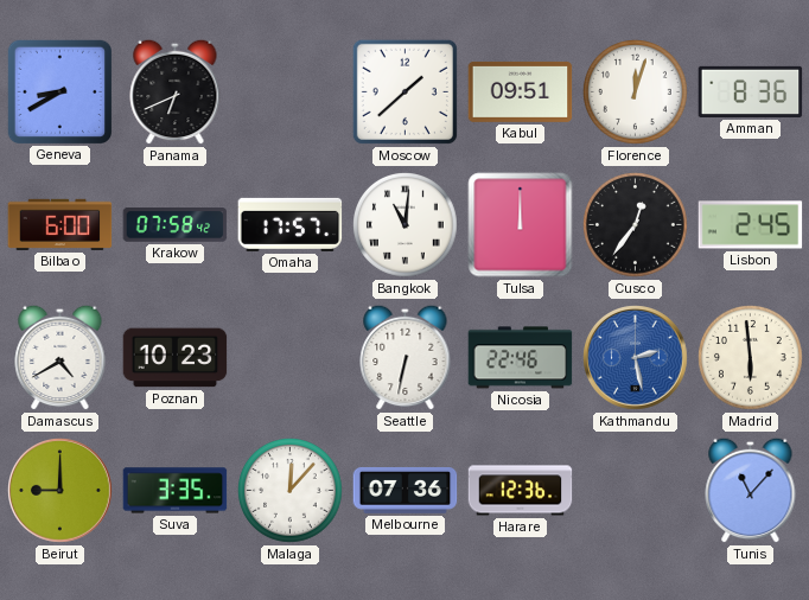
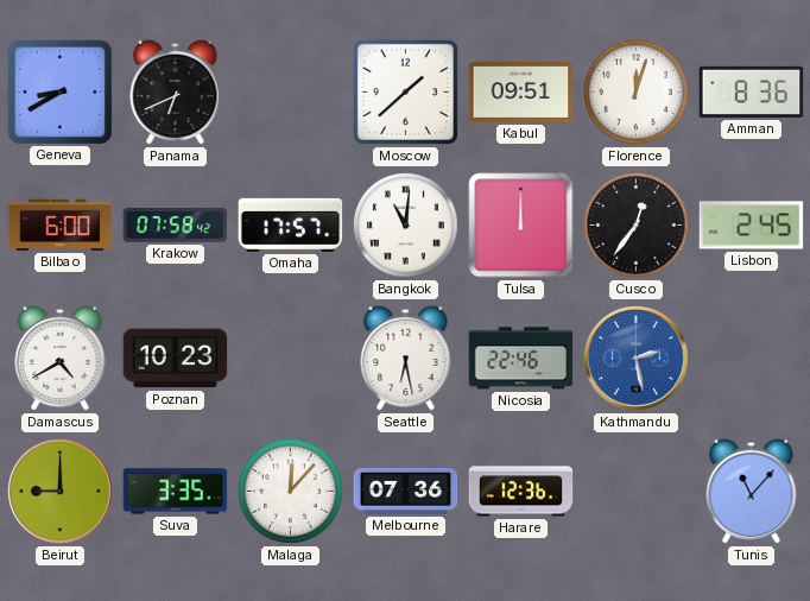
Seattle: 6:32 -> 6:28
Madrid: 5:59 -> none
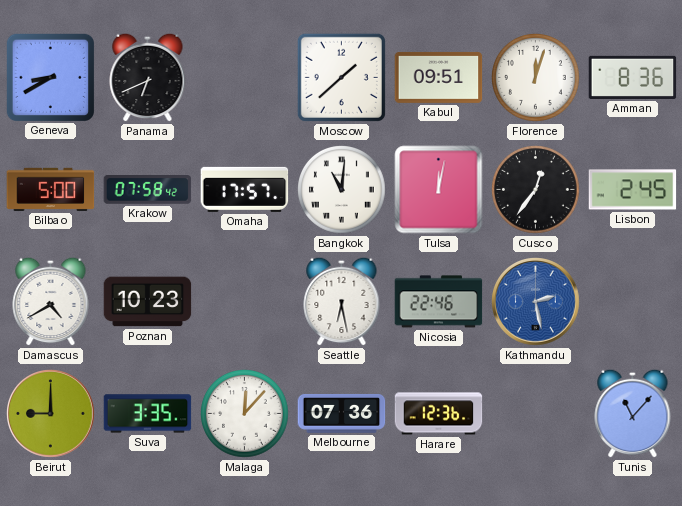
Bilbao: 6:00 -> 5:00
Tulsa: 12:00 -> 12:02
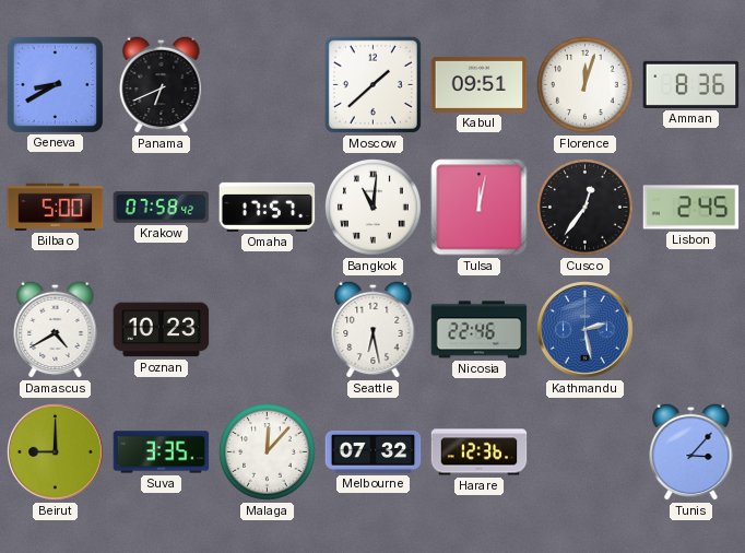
Melbourne: 07:36 -> 07:32
Tunis: 11:07 -> 3:07
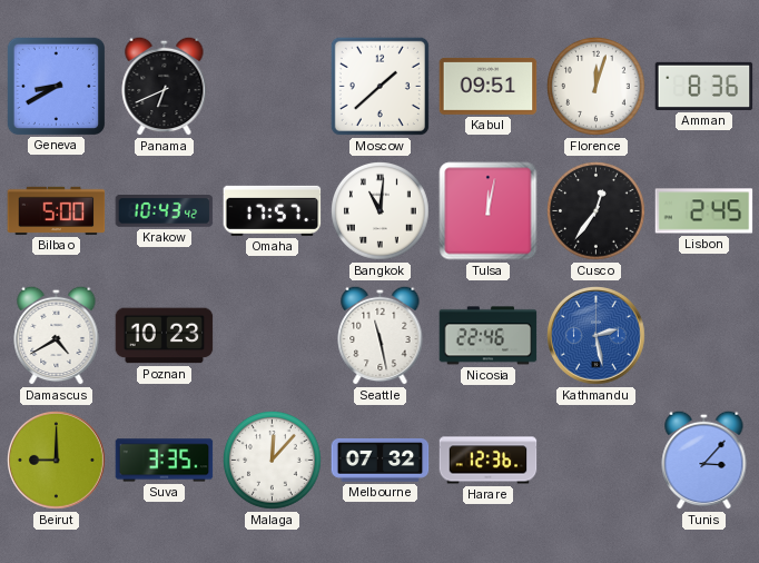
Krakow: 07:58 -> 10:43
Seattle: 6:28 -> 11:28
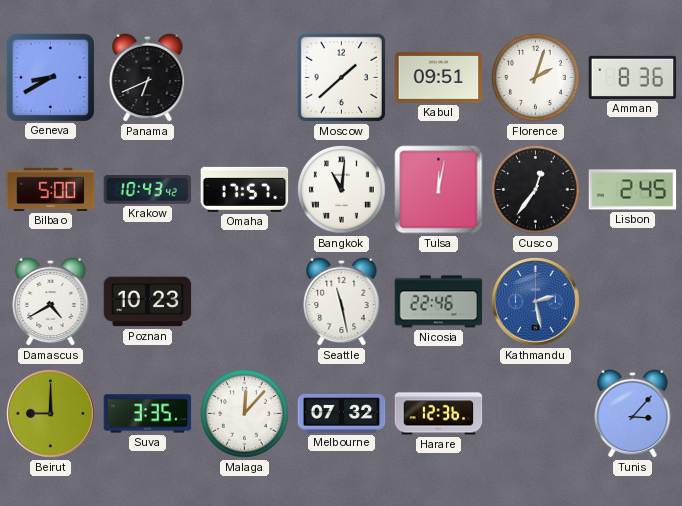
Florence: 12:03 -> 2:03
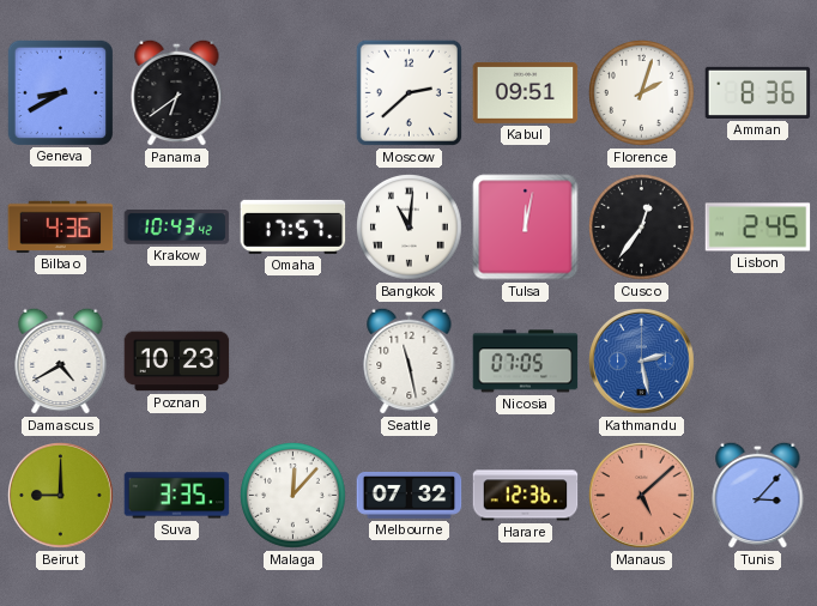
Panama: 6:41 -> 6:39
Moscow: 1:38 -> 2:38
Bilbao: 5:00 -> 4:36
Nicosia: 22:46 -> 07:05
Manaus: none -> 5:08
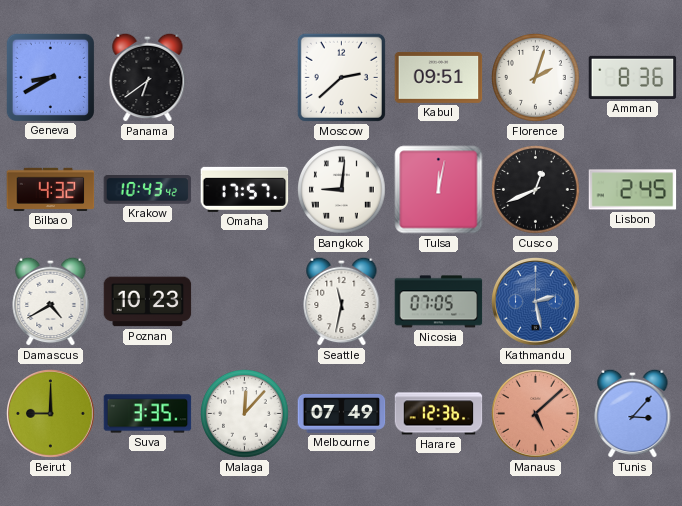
Bilbao: 4:36 -> 4:32
Bangkok: 11:01 -> 9:01
Cusco: 12:36 -> 12:41
Seattle: 11:28 -> 11:32
Melbourne: 07:32 -> 07:49
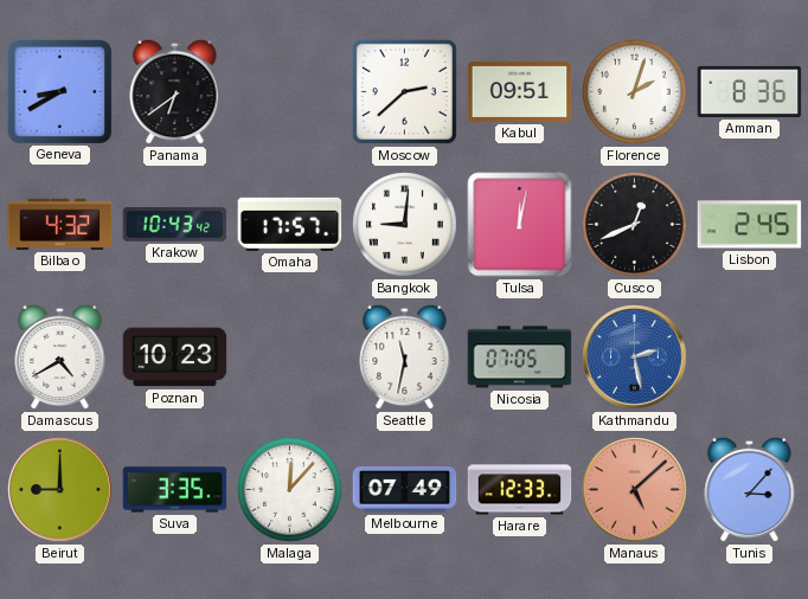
Harare: 12:36 -> 12:33
